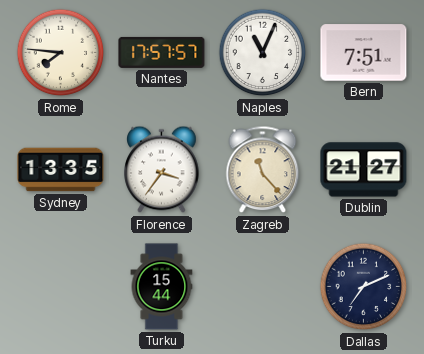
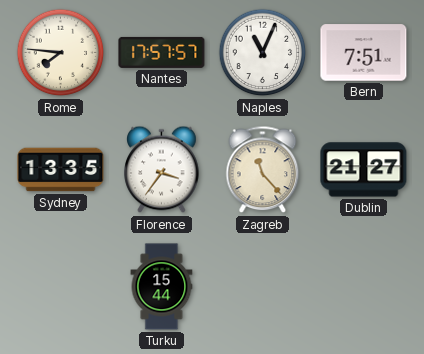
Dallas: 7:11 -> none
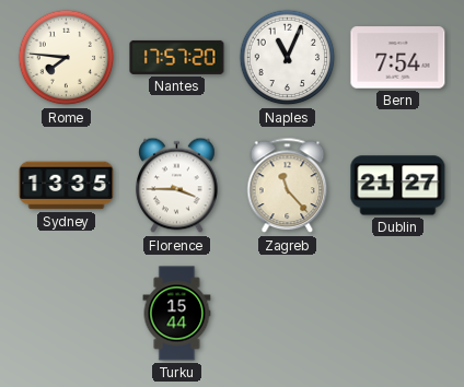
Nantes: 17:57:57 -> 17:57:20
Bern: 7:51 -> 7:54
Florence: 3:36 -> 3:45
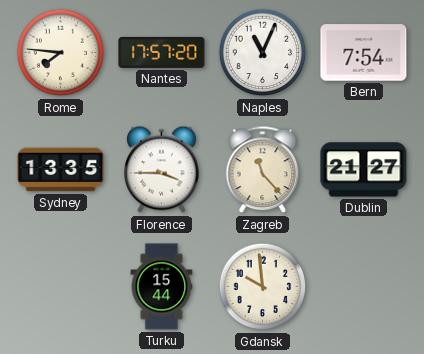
Gdansk: none -> 9:59
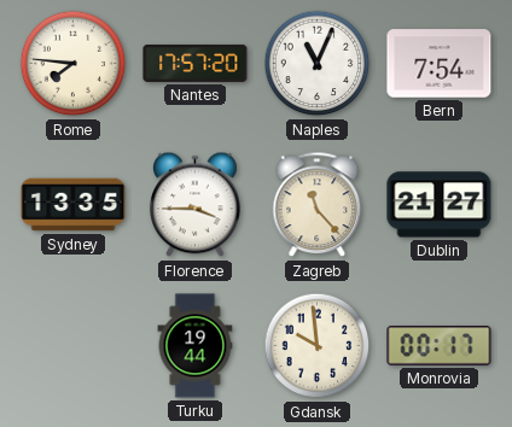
Turku: 15:44 -> 19:44
Monrovia: none -> 00:17
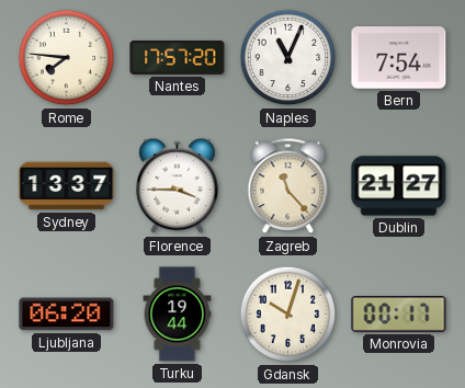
Sydney: 13:35 -> 13:37
Ljubljana: none -> 06:20
Gdansk: 9:59 -> 10:03
